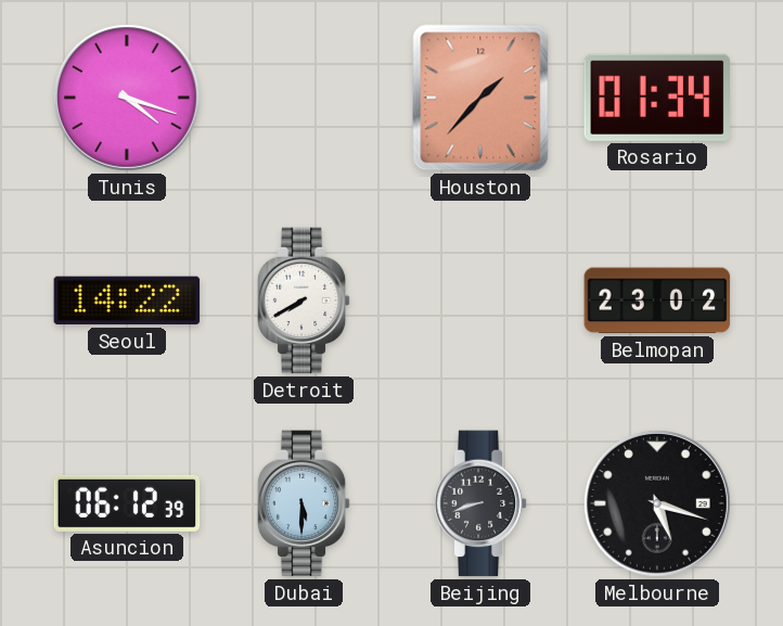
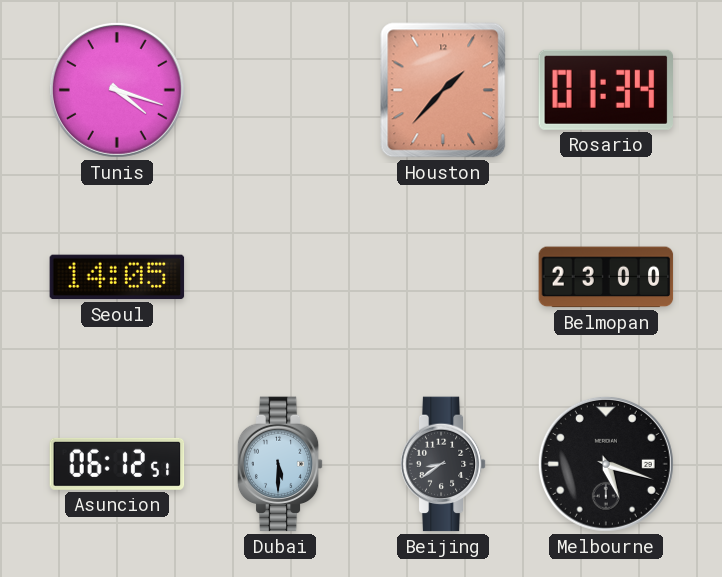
Seoul: 14:22 -> 14:05
Detroit: 7:40 -> none
Belmopan: 23:02 -> 23:00
Asuncion: 06:12:39 -> 06:12:51
Beijing: 8:42 -> 8:39
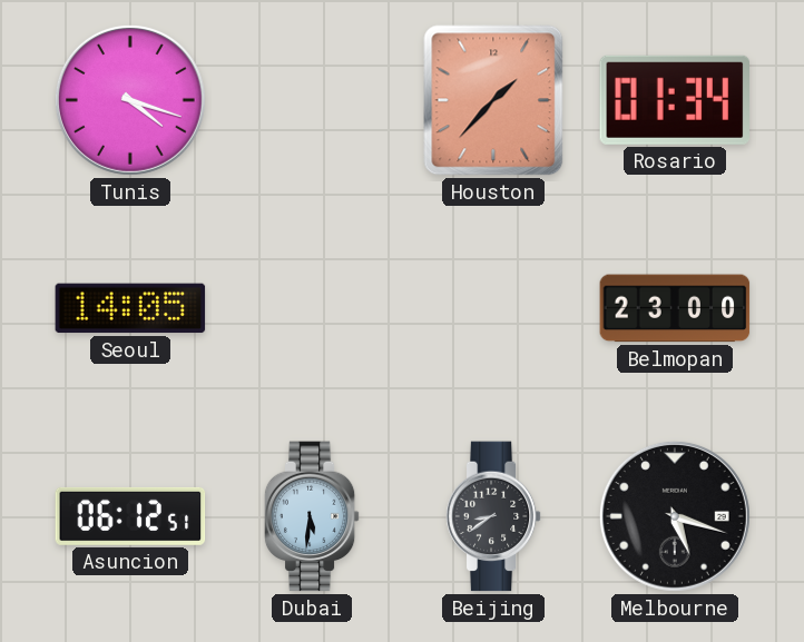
Dubai: 5:30 -> 5:31
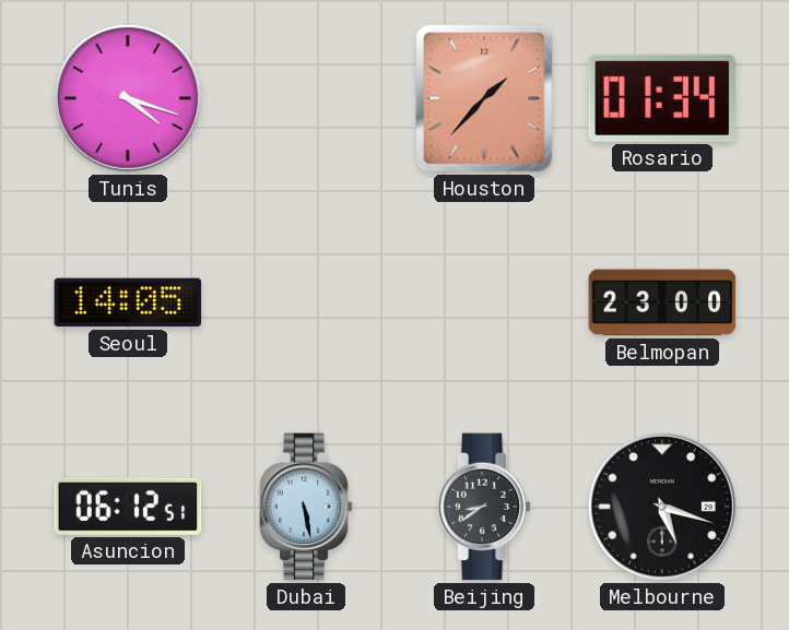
Dubai: 5:31 -> 5:28
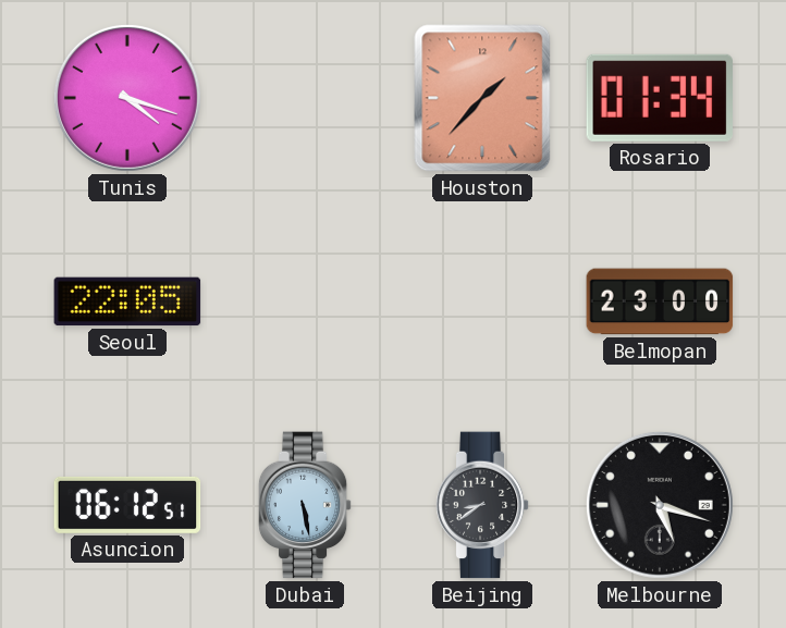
Seoul: 14:05 -> 22:05
